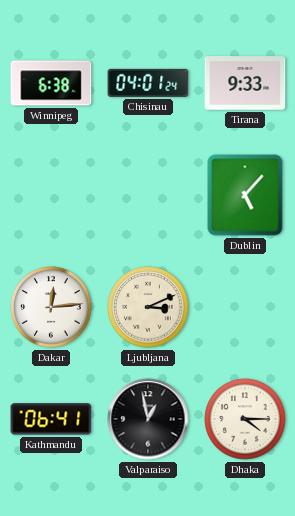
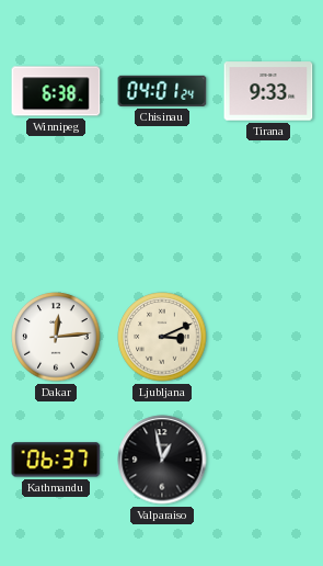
Dublin: 5:07 -> none
Kathmandu: 06:41 -> 06:37
Dhaka: 4:15 -> none
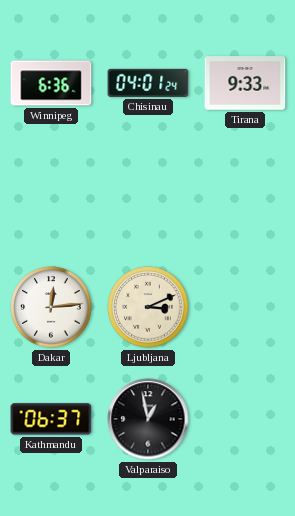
Winnipeg: 6:38 -> 6:36
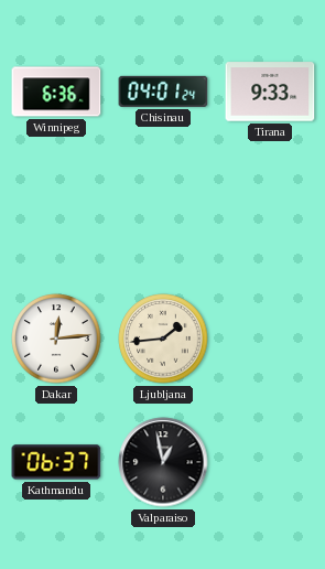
Ljubljana: 3:11 -> 1:44
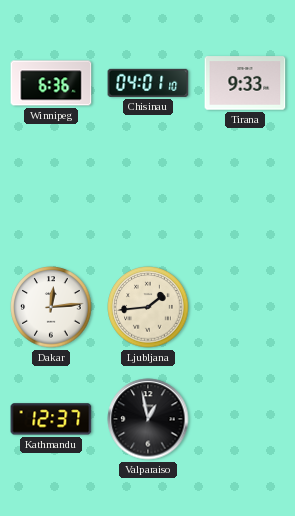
Chisinau: 04:01:24 -> 04:01:10
Kathmandu: 06:37 -> 12:37
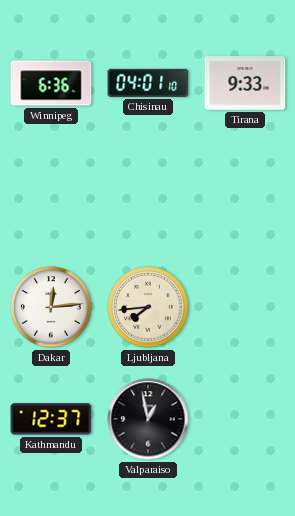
Ljubljana: 1:44 -> 7:44
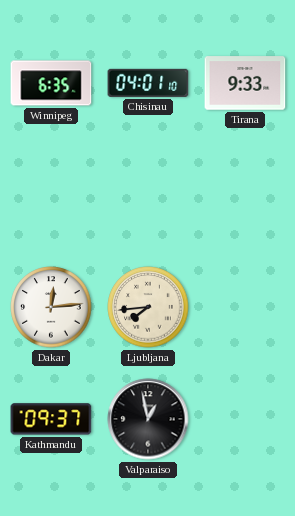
Winnipeg: 6:36 -> 6:35
Kathmandu: 12:37 -> 09:37
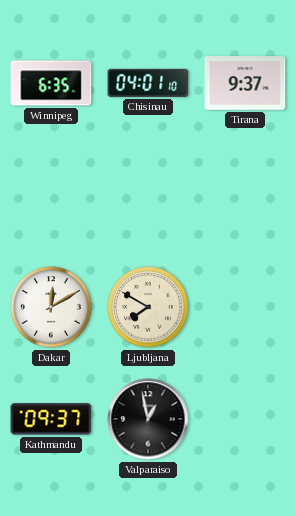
Tirana: 9:33 -> 9:37
Dakar: 12:14 -> 12:10
Ljubljana: 7:44 -> 7:50
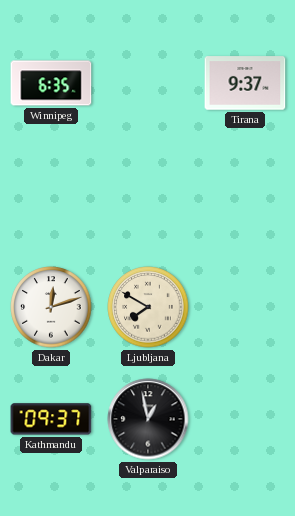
Chisinau: 04:01 -> none
Dakar: 12:10 -> 12:12
